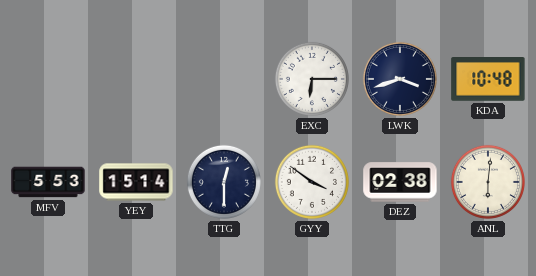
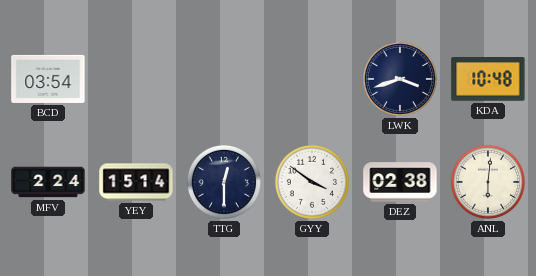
BCD: none -> 03:54
EXC: 6:15 -> none
MFV: 5:53 -> 2:24
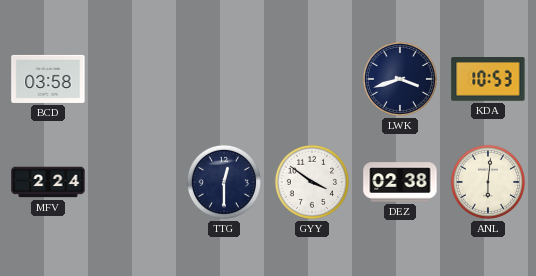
BCD: 03:54 -> 03:58
KDA: 10:48 -> 10:53
YEY: 15:14 -> none
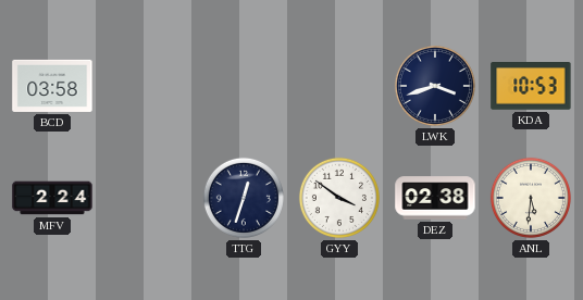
TTG: 12:30 -> 12:33
ANL: 6:01 -> 5:31
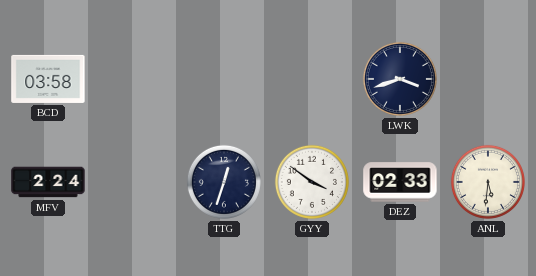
KDA: 10:53 -> none
DEZ: 02:38 -> 02:33
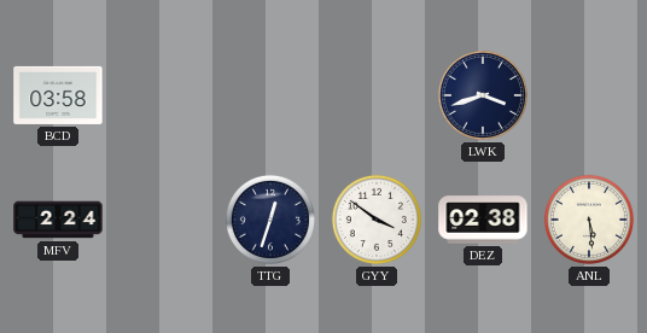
DEZ: 02:33 -> 02:38
ANL: 5:31 -> 5:29
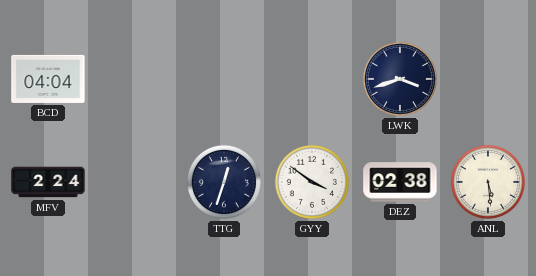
BCD: 03:58 -> 04:04
